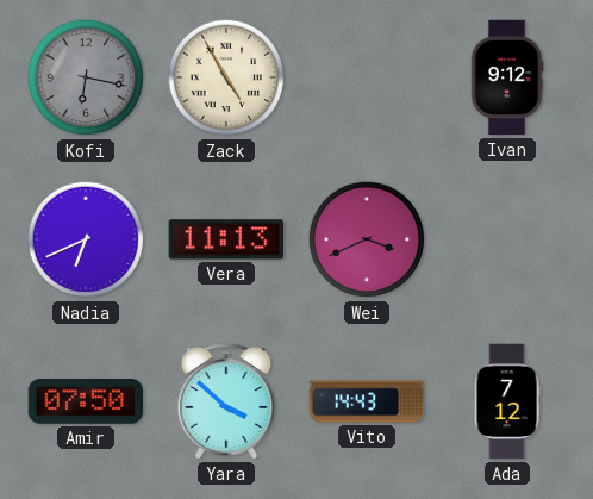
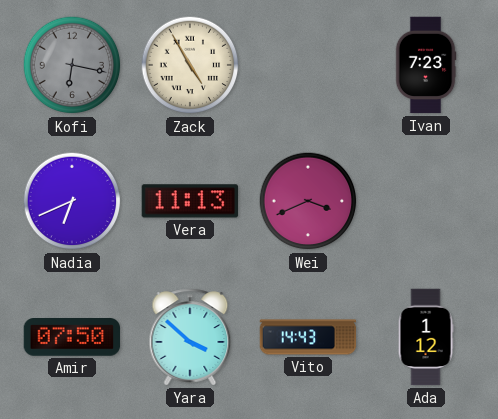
Ivan: 9:12 -> 7:23
Ada: 7:12 -> 1:12
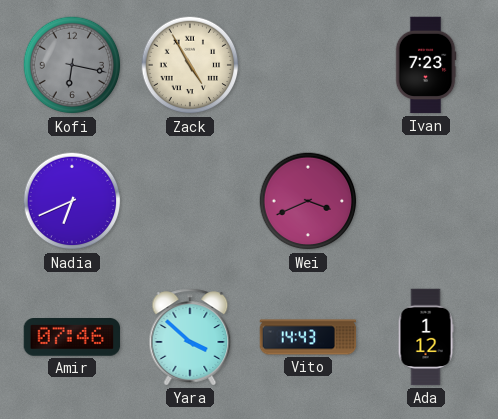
Vera: 11:13 -> none
Amir: 07:50 -> 07:46
